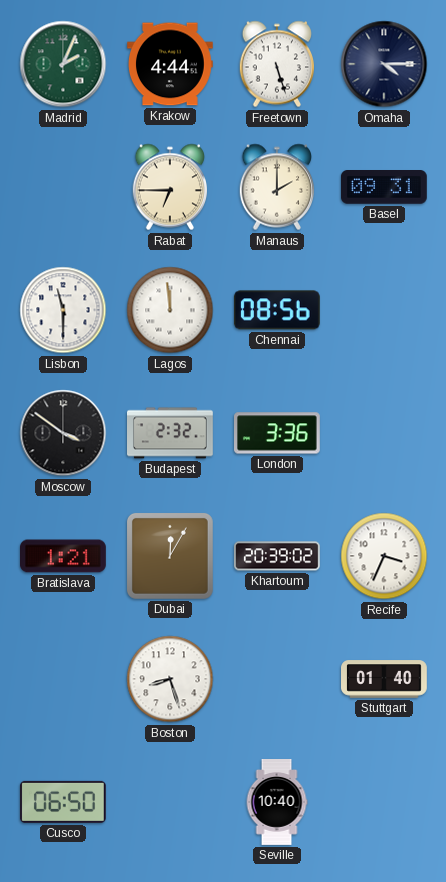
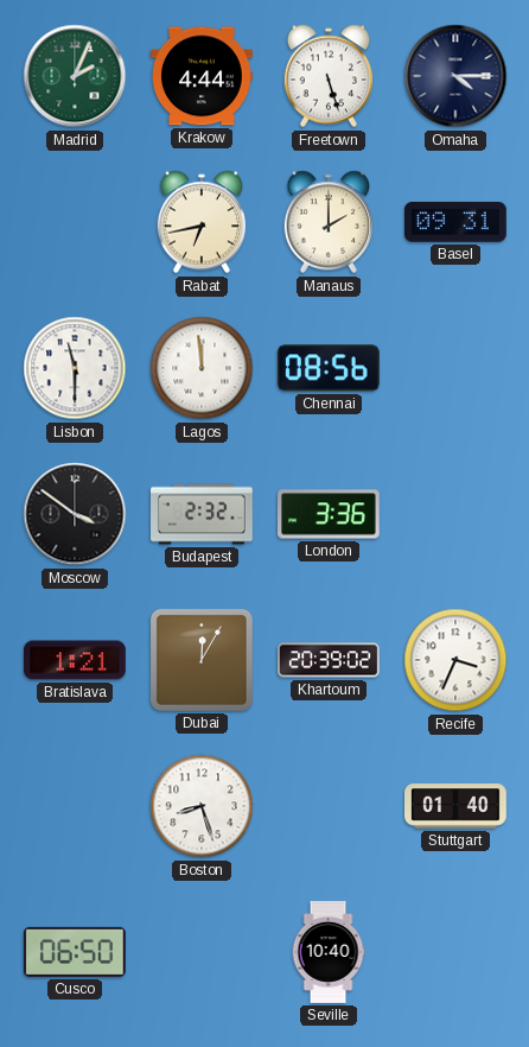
Rabat: 6:45 -> 6:43
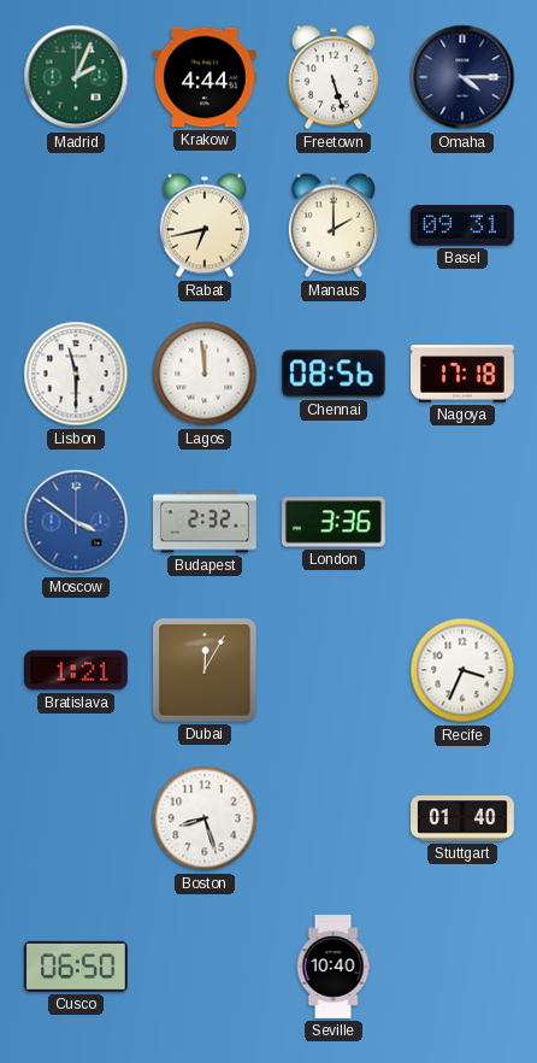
Nagoya: none -> 17:18
Moscow dial: black -> blue
Khartoum: 20:39 -> none
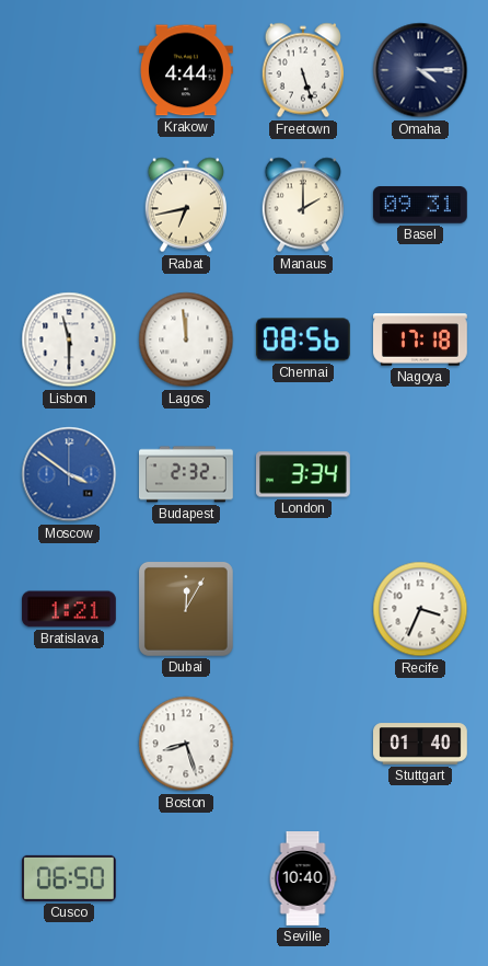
Madrid: 2:04 -> none
London: 3:36 -> 3:34
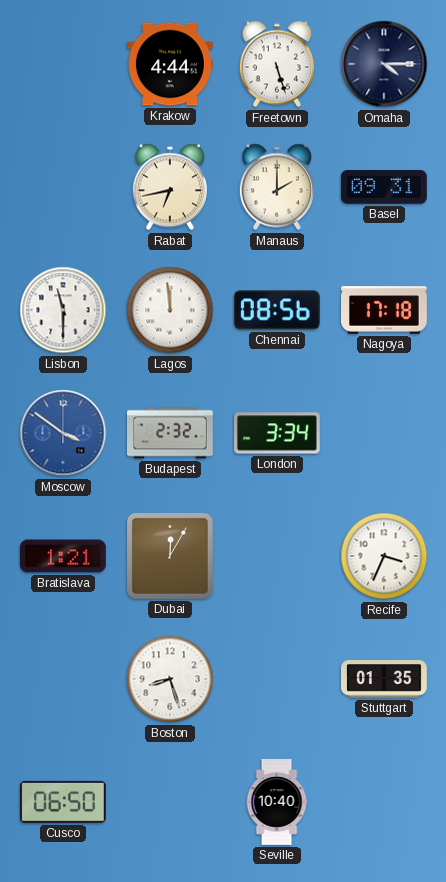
Stuttgart: 01:40 -> 01:35
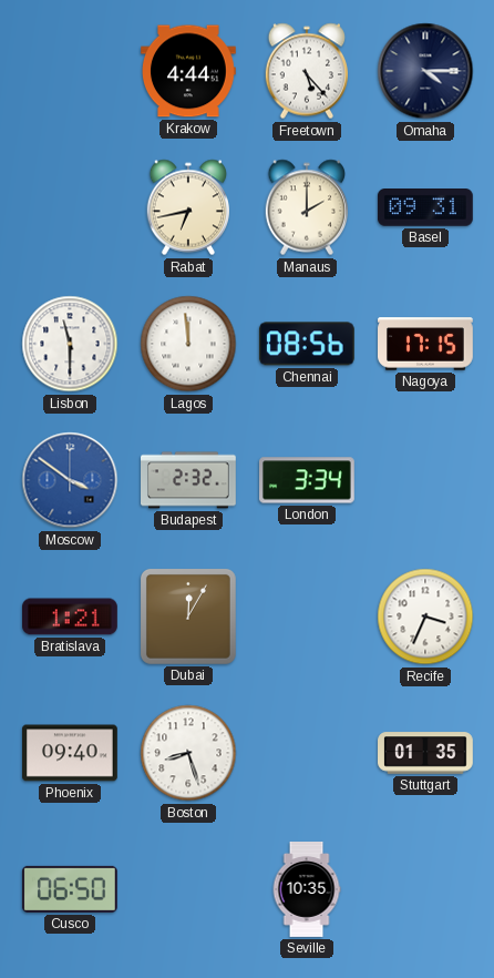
Freetown: 5:27 -> 5:23
Nagoya: 17:18 -> 17:15
Phoenix: none -> 09:40
Seville: 10:40 -> 10:35
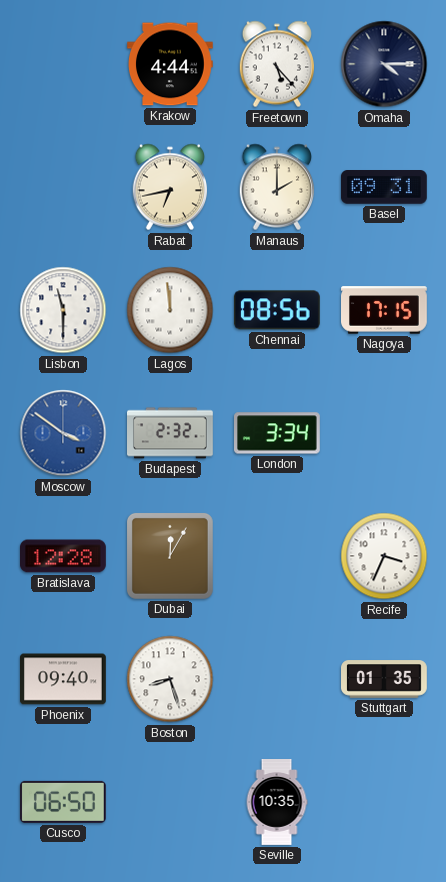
Bratislava: 1:21 -> 12:28
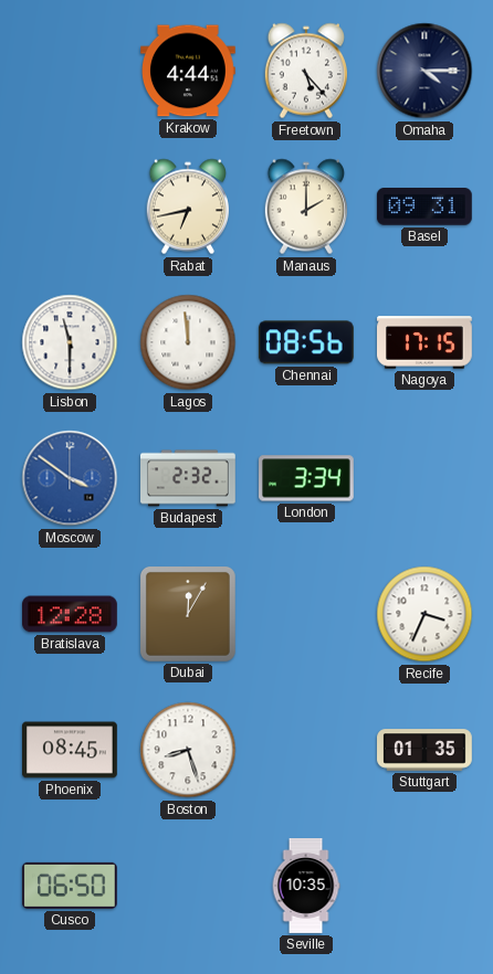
Phoenix: 09:40 -> 08:45
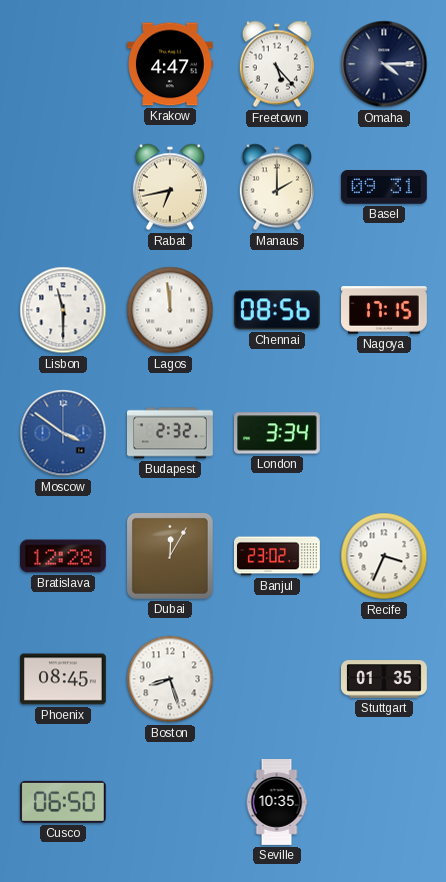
Krakow: 4:44 -> 4:47
Banjul: none -> 23:02
